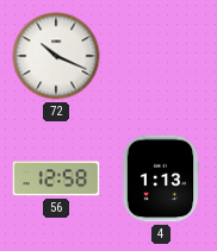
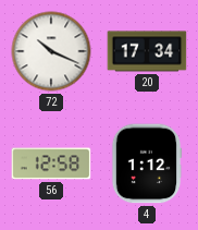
20: none -> 17:34
4: 1:13 -> 1:12
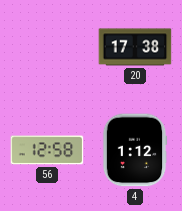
72: 10:19 -> none
20: 17:34 -> 17:38
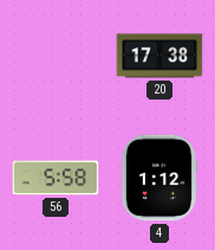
56: 12:58 -> 5:58
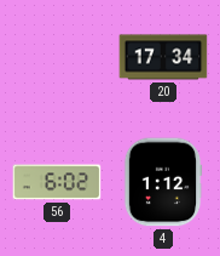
20: 17:38 -> 17:34
56: 5:58 -> 6:02
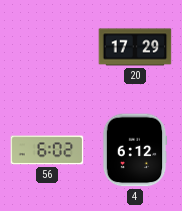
20: 17:34 -> 17:29
4: 1:12 -> 6:12
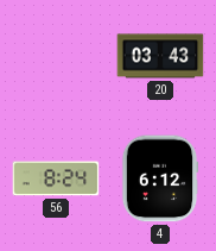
20: 17:29 -> 03:43
56: 6:02 -> 8:24
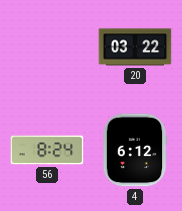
20: 03:43 -> 03:22
